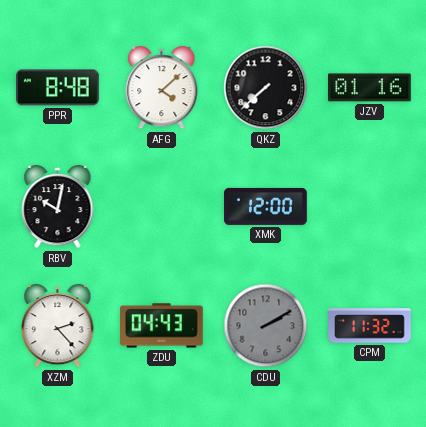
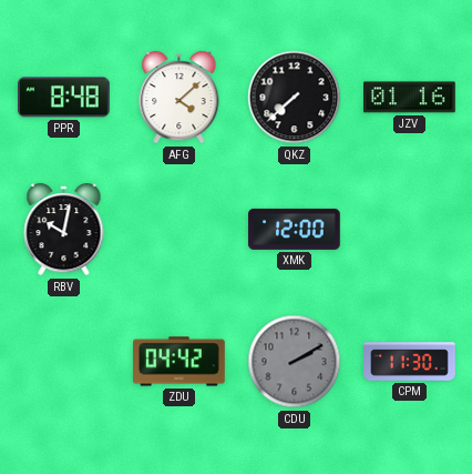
XZM: 2:23 -> none
ZDU: 04:43 -> 04:42
CPM: 11:32 -> 11:30
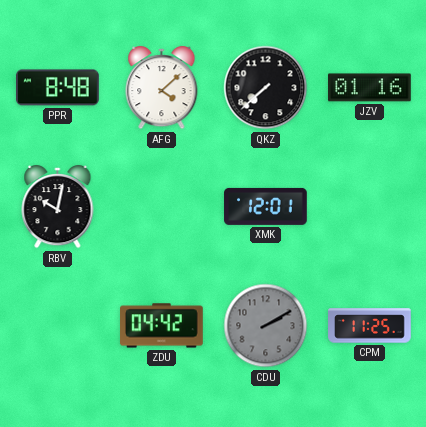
XMK: 12:00 -> 12:01
CPM: 11:30 -> 11:25
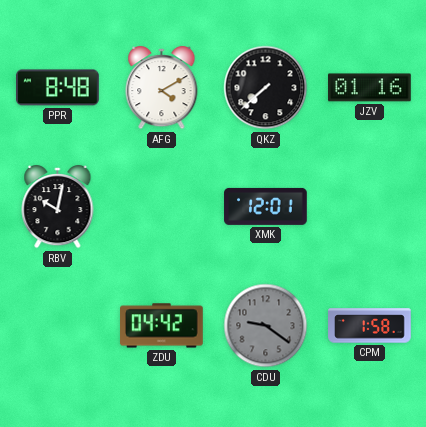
AFG: 4:08 -> 4:10
CDU: 2:10 -> 9:21
CPM: 11:25 -> 1:58
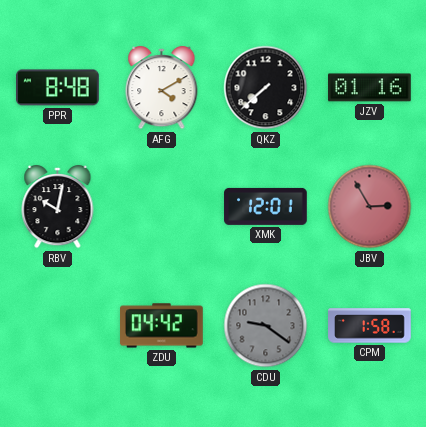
JBV: none -> 2:55
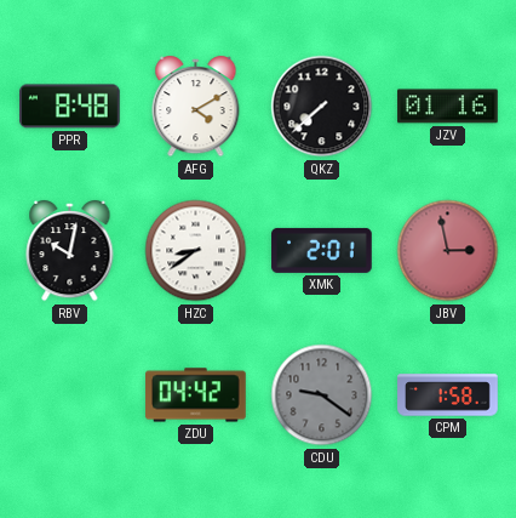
HZC: none -> 8:39
XMK: 12:01 -> 2:01
JBV: 2:55 -> 2:58
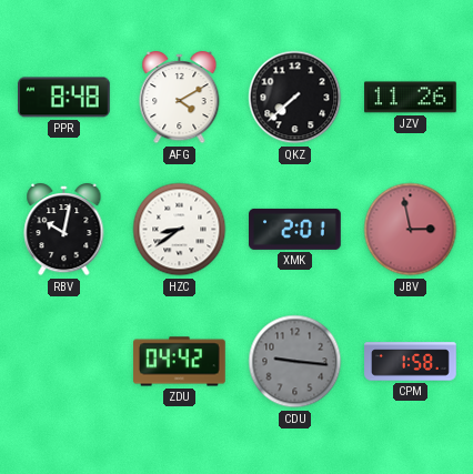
JZV: 01:16 -> 11:26
CDU: 9:21 -> 9:16
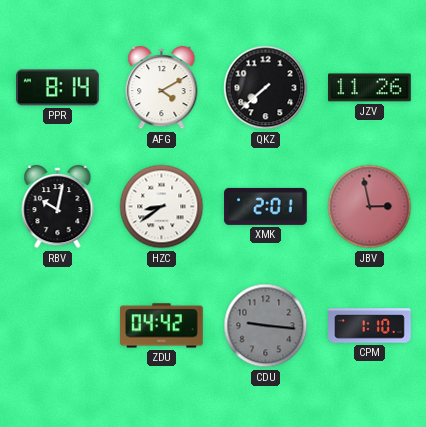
PPR: 8:48 -> 8:14
CPM: 1:58 -> 1:10
